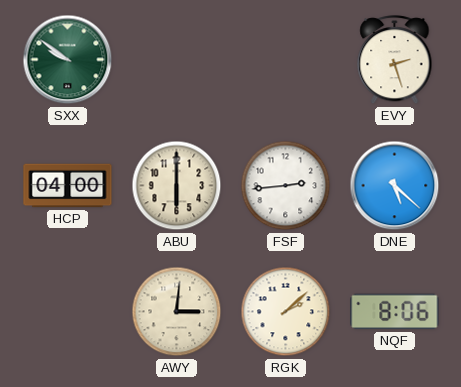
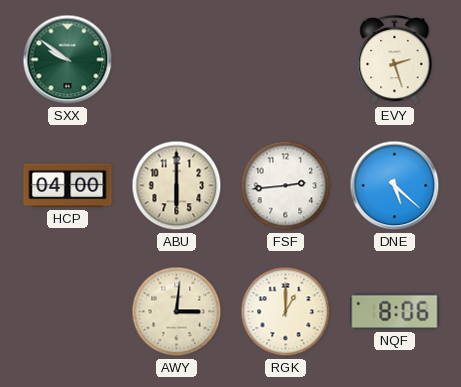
RGK: 2:08 -> 1:00
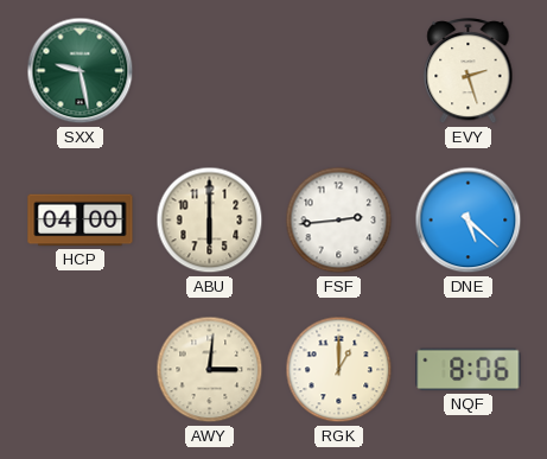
SXX: 9:51 -> 9:28
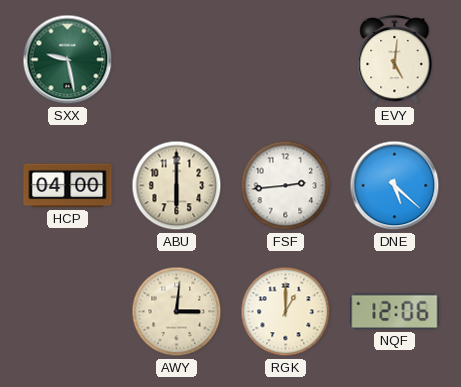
EVY: 2:27 -> 5:01
NQF: 8:06 -> 12:06
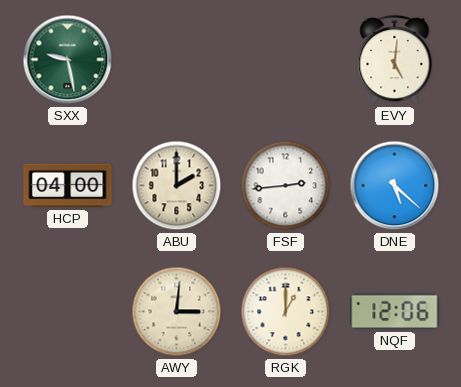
ABU: 6:00 -> 2:00
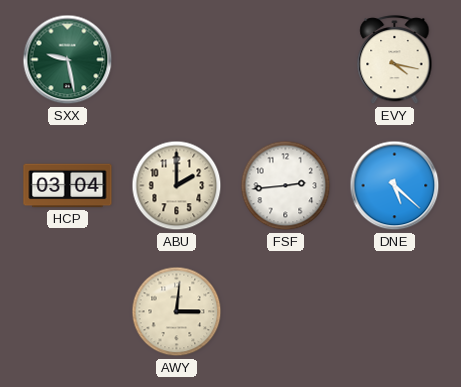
EVY: 5:01 -> 4:17
HCP: 04:00 -> 03:04
RGK: 1:00 -> none
NQF: 12:06 -> none
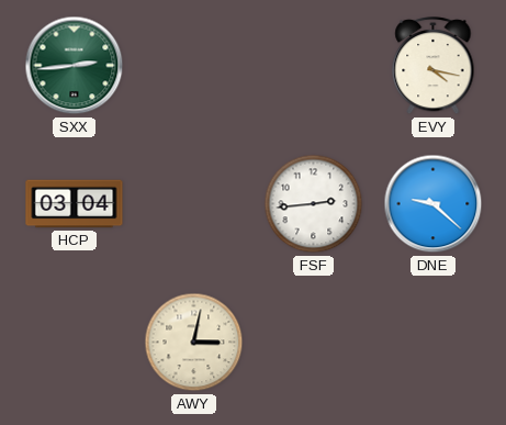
SXX: 9:28 -> 2:44
ABU: 2:00 -> none
DNE: 5:22 -> 9:22
AWY: 3:01 -> 3:02
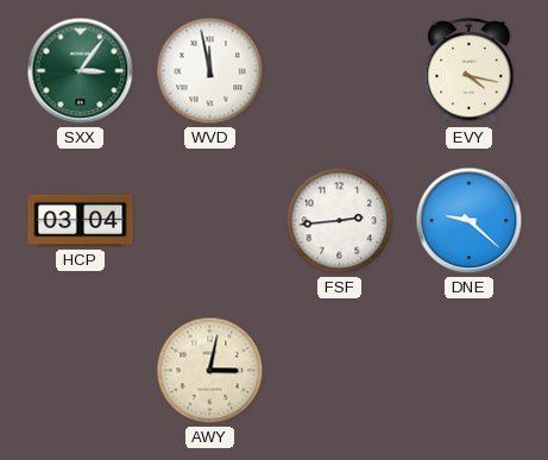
SXX: 2:44 -> 3:06
WVD: none -> 11:58
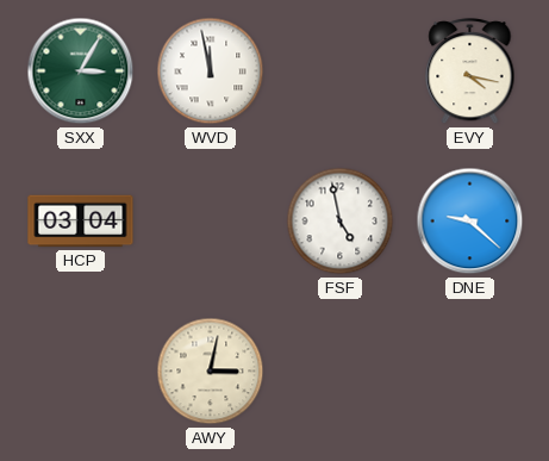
SXX: 3:06 -> 3:05
FSF: 2:44 -> 4:58
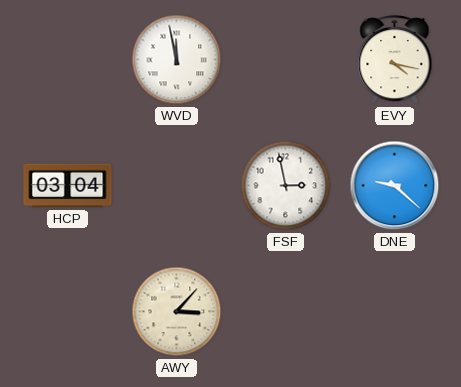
SXX: 3:05 -> none
FSF: 4:58 -> 2:58
AWY: 3:02 -> 3:07
